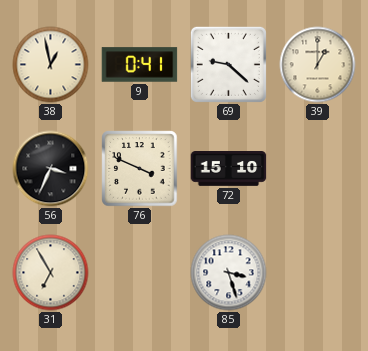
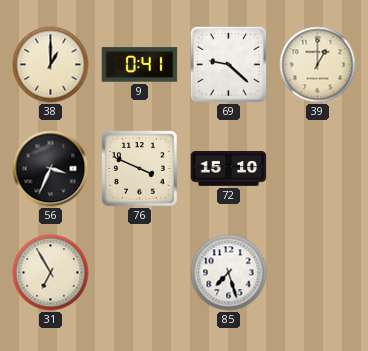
38: 12:58 -> 1:00
85: 3:27 -> 7:27
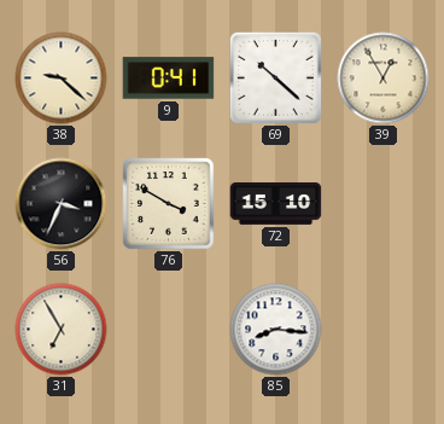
38: 1:00 -> 9:22
69: 9:22 -> 10:22
39: 1:00 -> 12:55
76: 3:49 -> 3:50
85: 7:27 -> 8:16
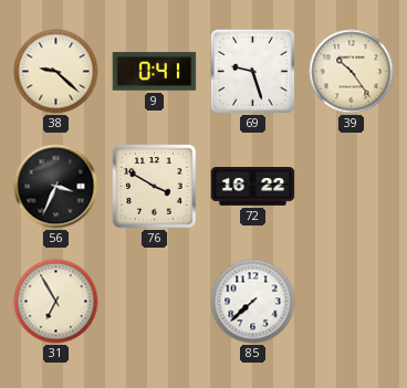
69: 10:22 -> 9:27
39: 12:55 -> 10:24
72: 15:10 -> 16:22
85: 8:16 -> 7:38
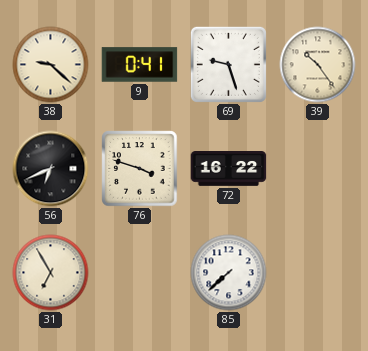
56: 3:34 -> 6:41
76: 3:50 -> 3:48
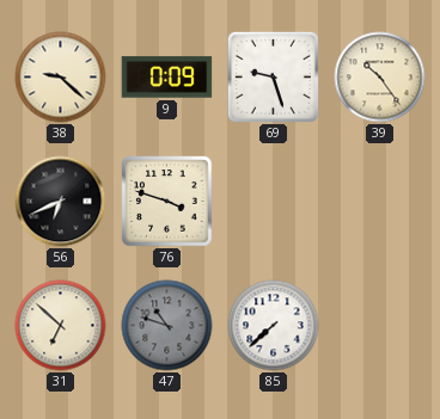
9: 0:41 -> 0:09
72: 16:22 -> none
31: 6:55 -> 6:52
47: none -> 10:48
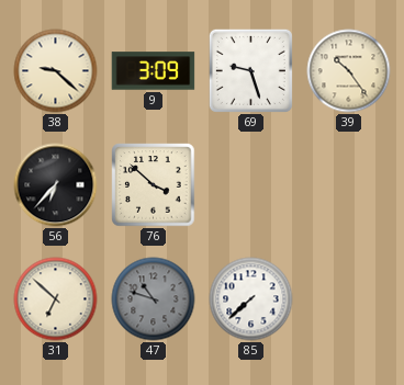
9: 0:09 -> 3:09
56: 6:41 -> 6:37
76: 3:48 -> 3:52
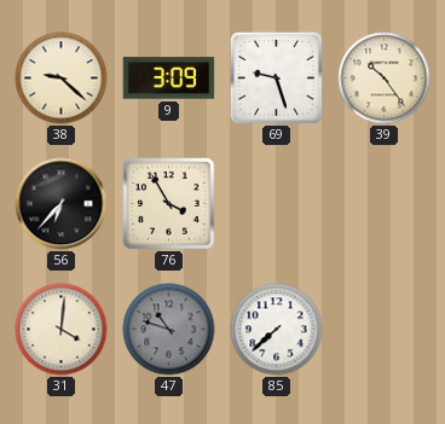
76: 3:52 -> 3:55
31: 6:52 -> 4:01
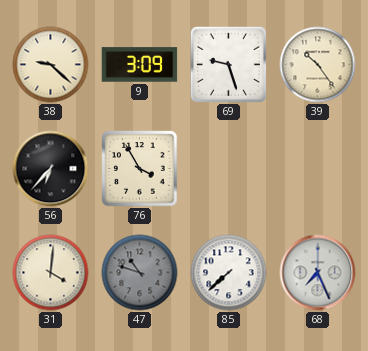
68: none -> 7:26
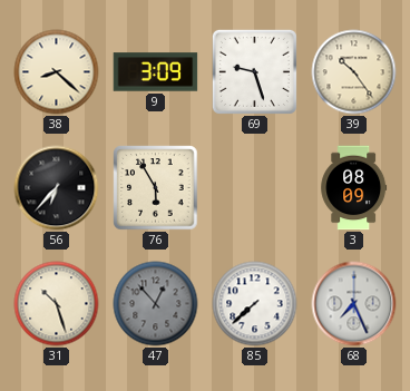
38: 9:22 -> 8:22
76: 3:55 -> 5:55
3: none -> 08:09
31: 4:01 -> 10:27
47: 10:48 -> 12:53
